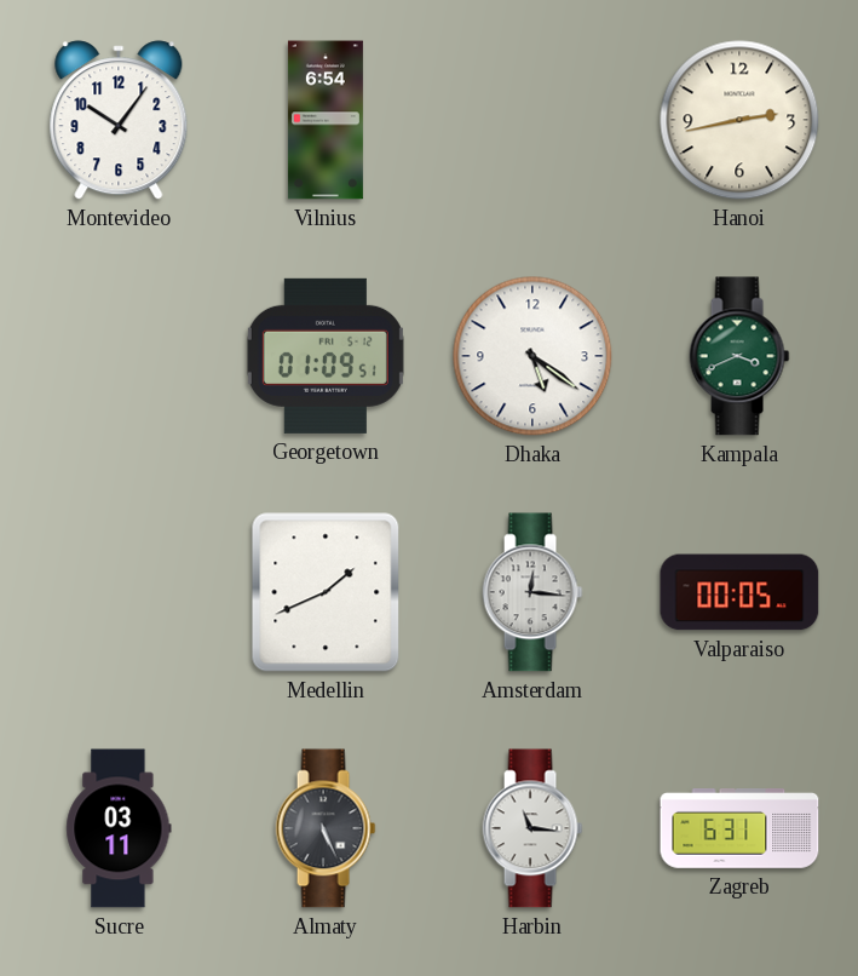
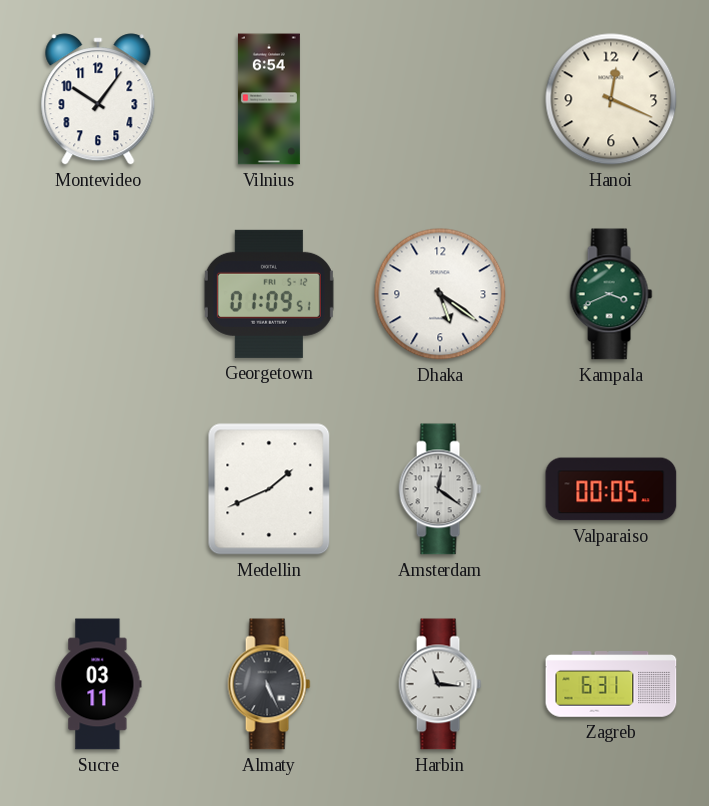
Hanoi: 2:43 -> 12:19
Amsterdam: 12:16 -> 12:21
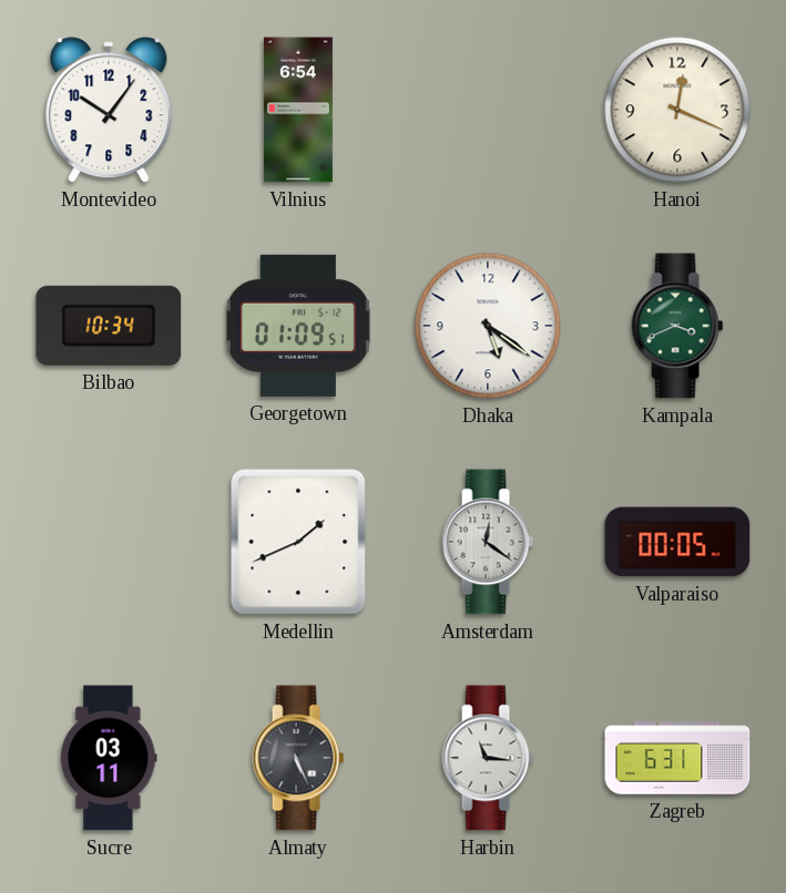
Bilbao: none -> 10:34
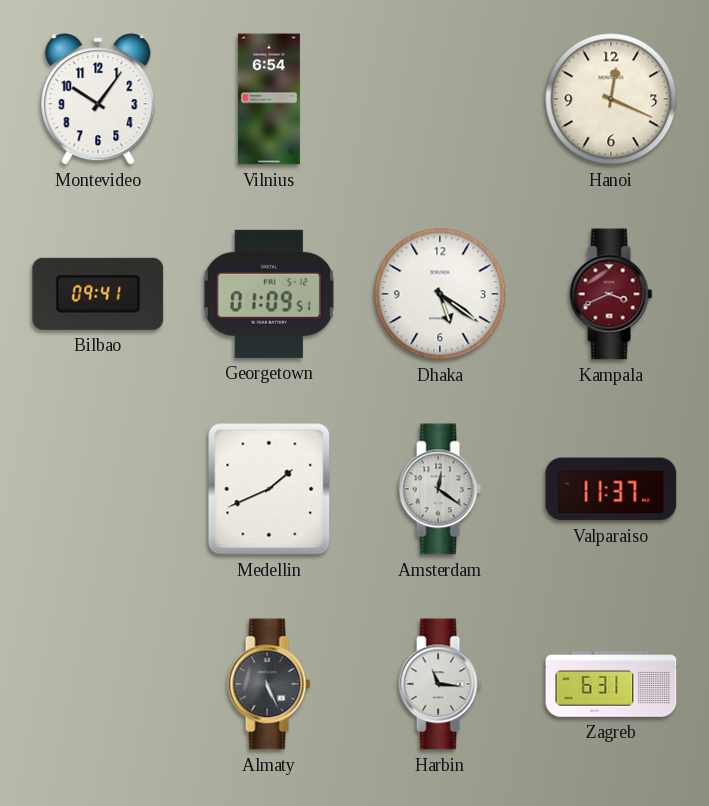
Bilbao: 10:34 -> 09:41
Kampala dial: green -> burgundy
Valparaiso: 00:05 -> 11:37
Sucre: 03:11 -> none
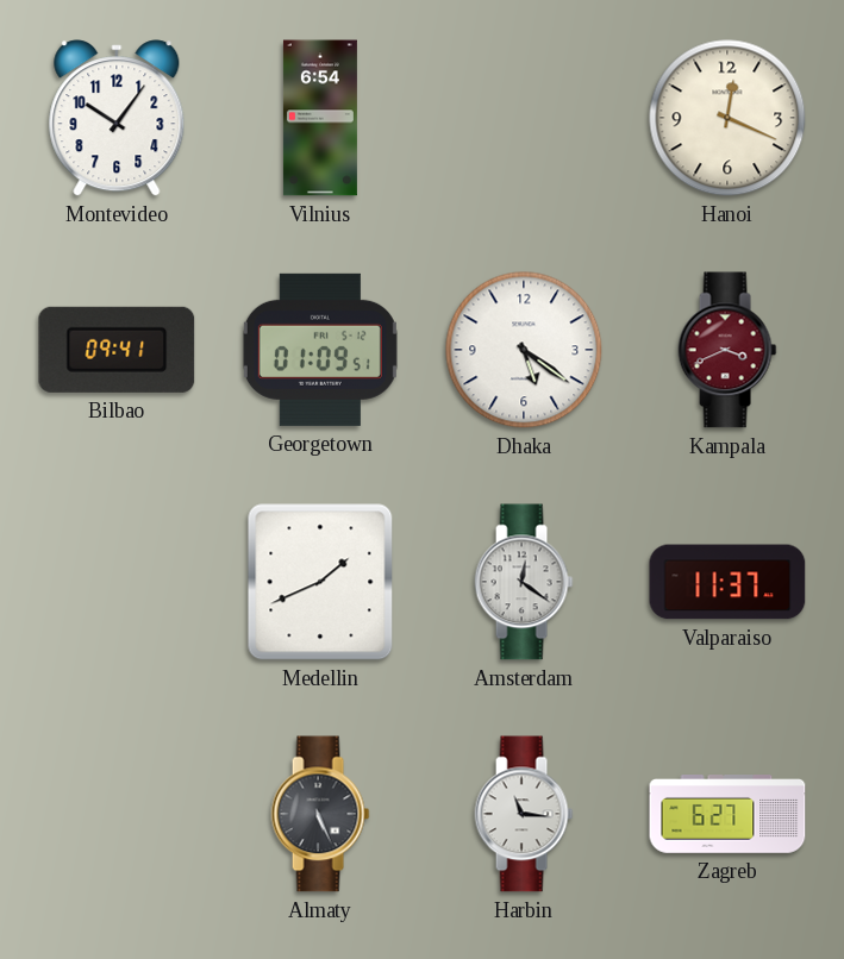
Zagreb: 6:31 -> 6:27
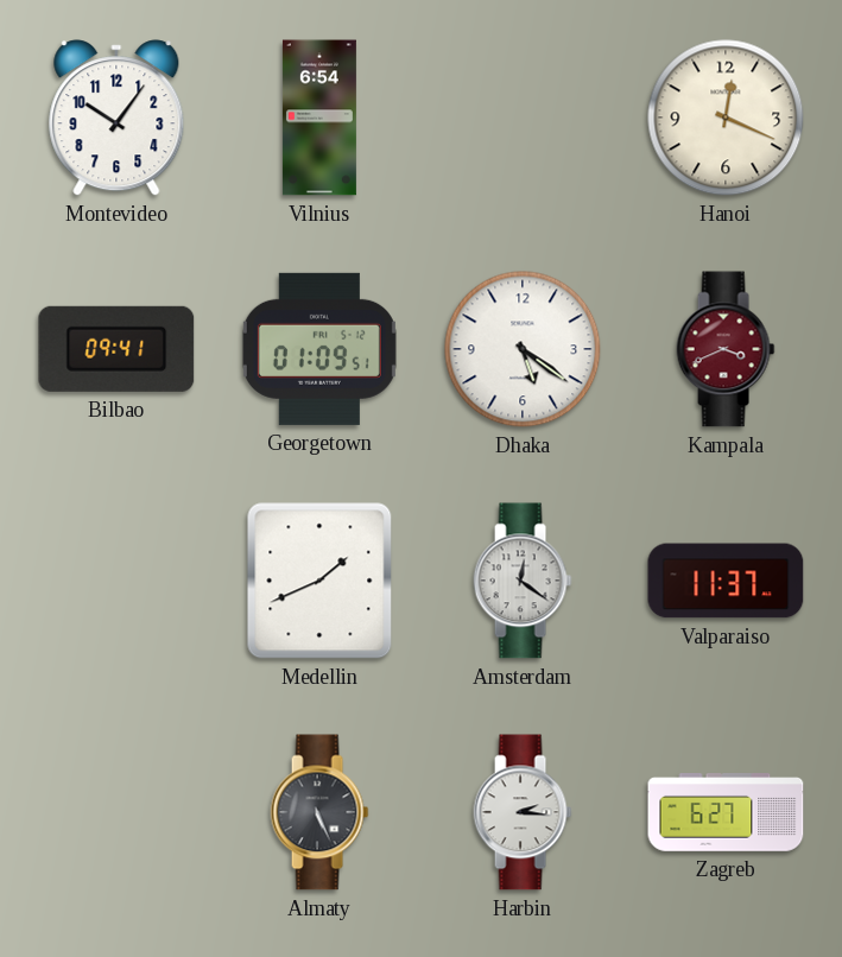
Harbin: 11:16 -> 2:16
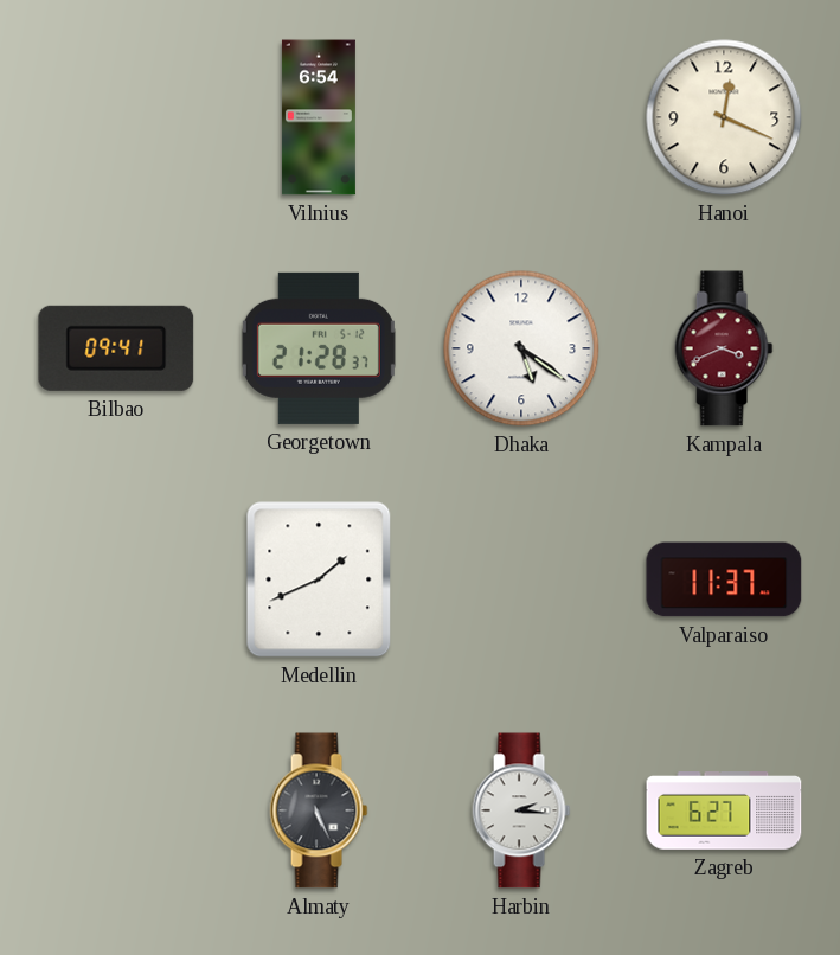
Montevideo: 10:06 -> none
Georgetown: 01:09 -> 21:28
Amsterdam: 12:21 -> none
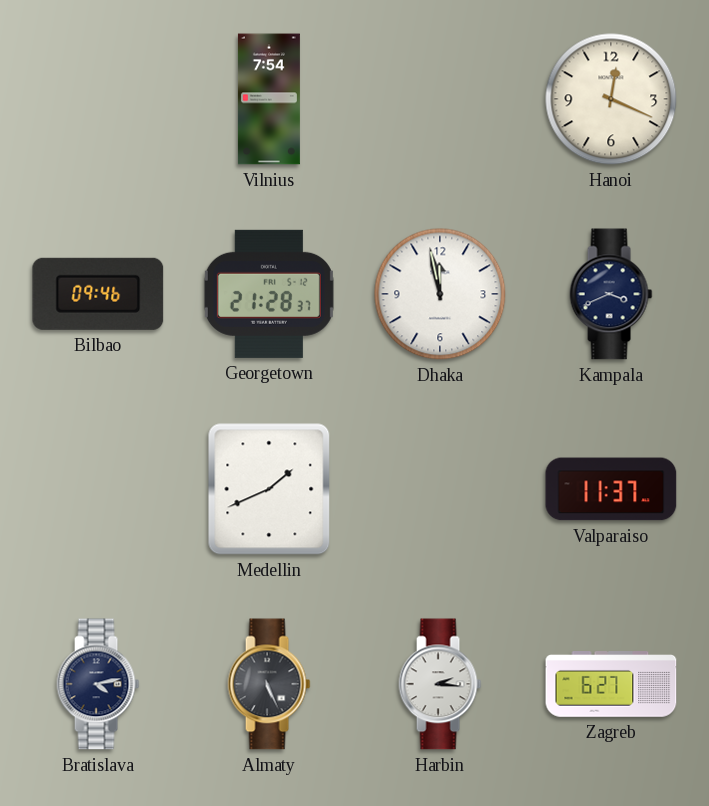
Vilnius: 6:54 -> 7:54
Bilbao: 09:41 -> 09:46
Dhaka: 5:21 -> 11:58
Kampala dial: burgundy -> navy
Bratislava: none -> 4:13
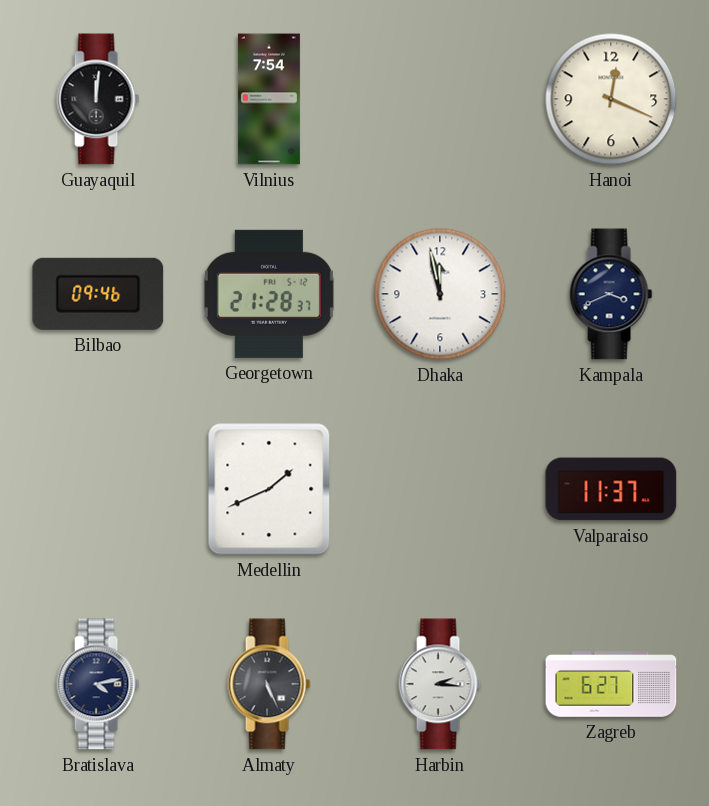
Guayaquil: none -> 12:01
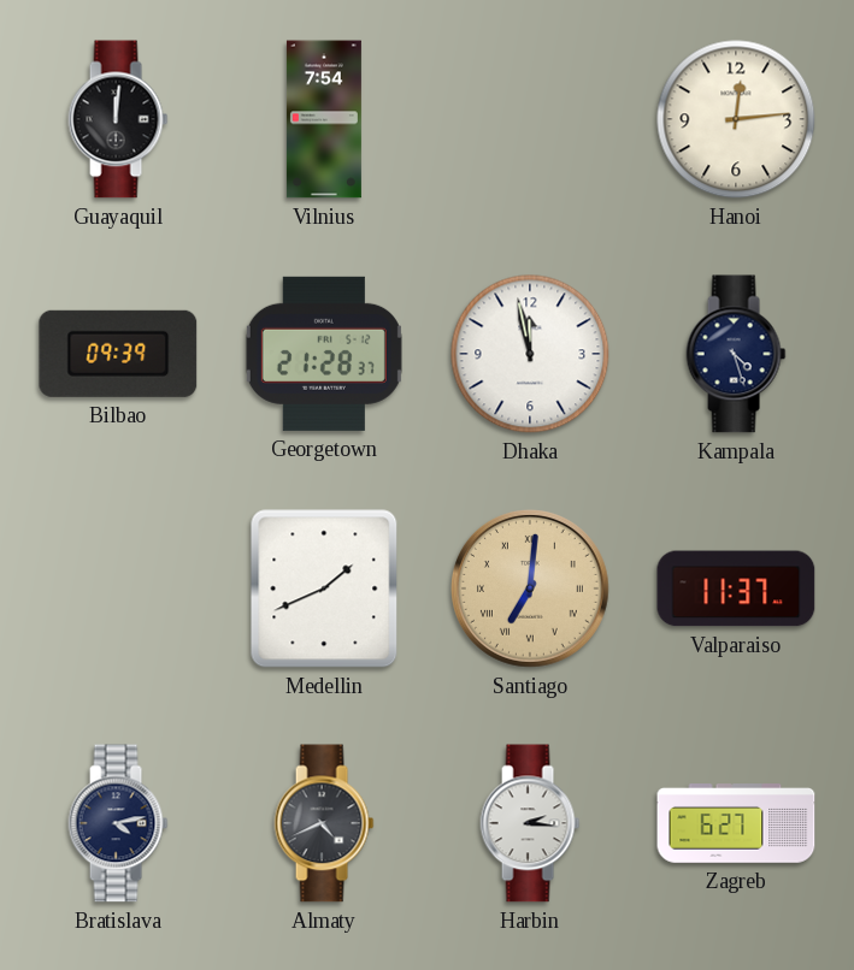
Hanoi: 12:19 -> 12:14
Bilbao: 09:46 -> 09:39
Kampala: 3:41 -> 4:27
Santiago: none -> 7:01
Almaty: 5:26 -> 4:41
